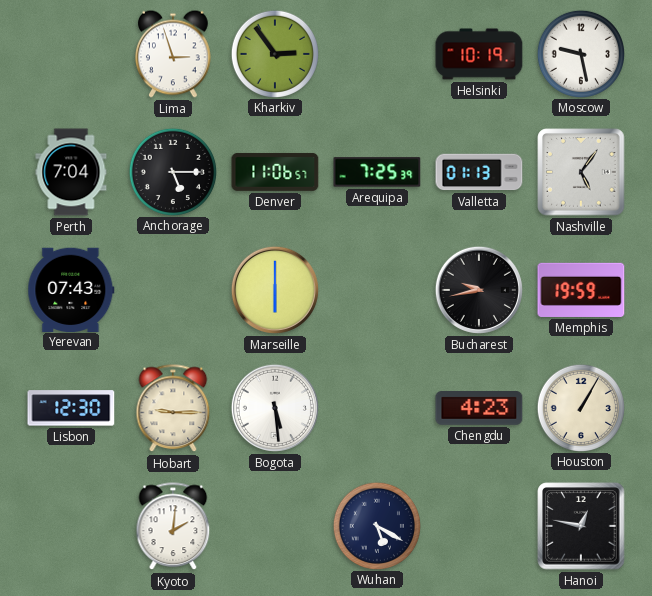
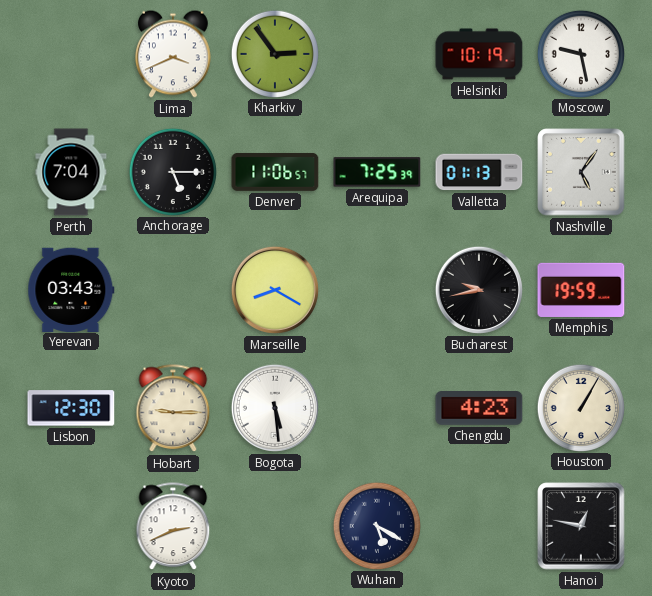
Lima: 2:57 -> 3:41
Yerevan: 07:43 -> 03:43
Marseille: 6:00 -> 8:20
Kyoto: 2:01 -> 2:41
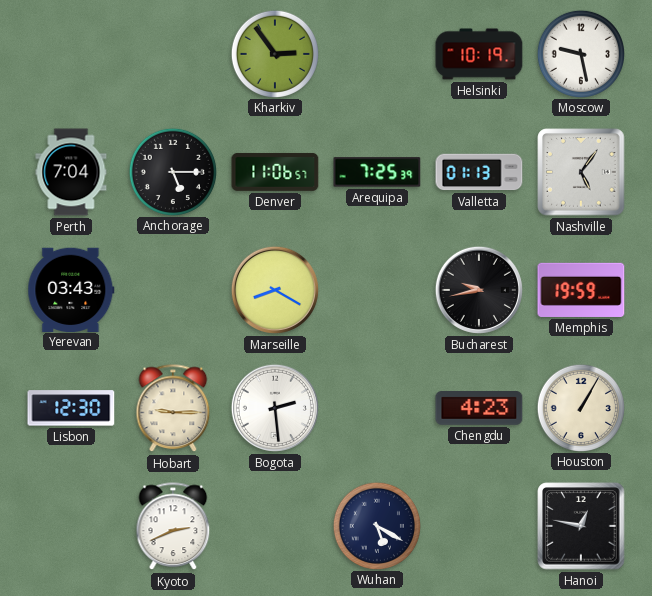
Lima: 3:41 -> none
Bogota: 5:29 -> 2:29
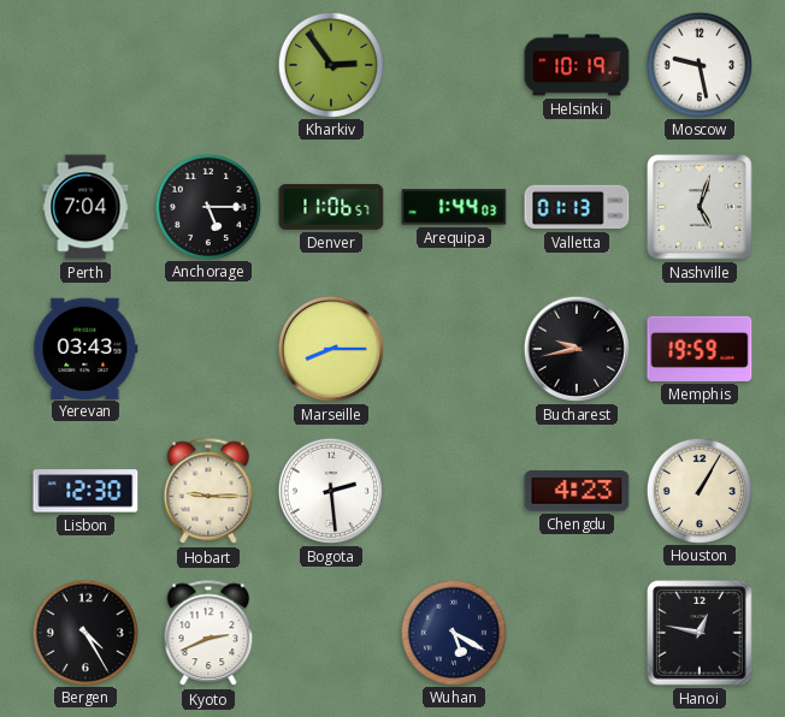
Arequipa: 7:25 -> 1:44
Nashville: 5:06 -> 5:03
Marseille: 8:20 -> 8:15
Bergen: none -> 4:25
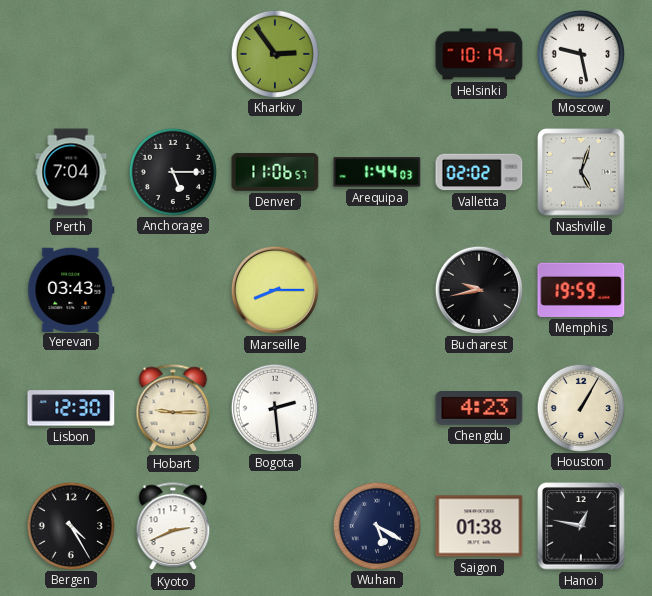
Valletta: 01:13 -> 02:02
Saigon: none -> 01:38
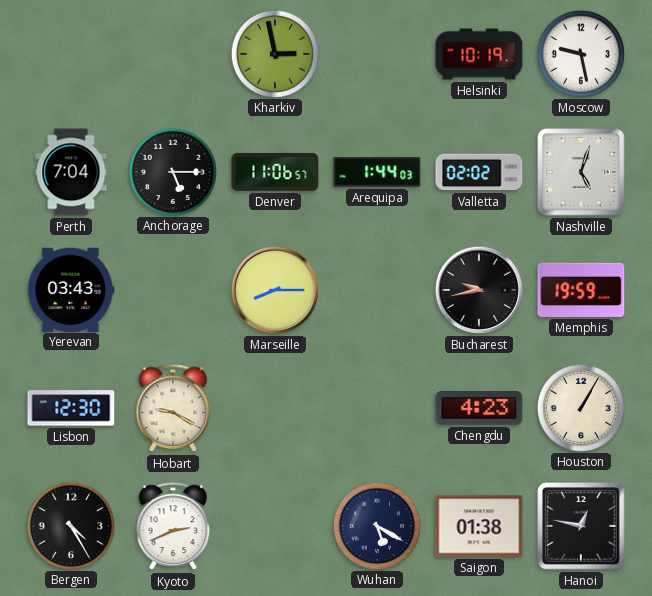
Kharkiv: 2:54 -> 2:58
Hobart: 9:15 -> 9:20
Bogota: 2:29 -> none
